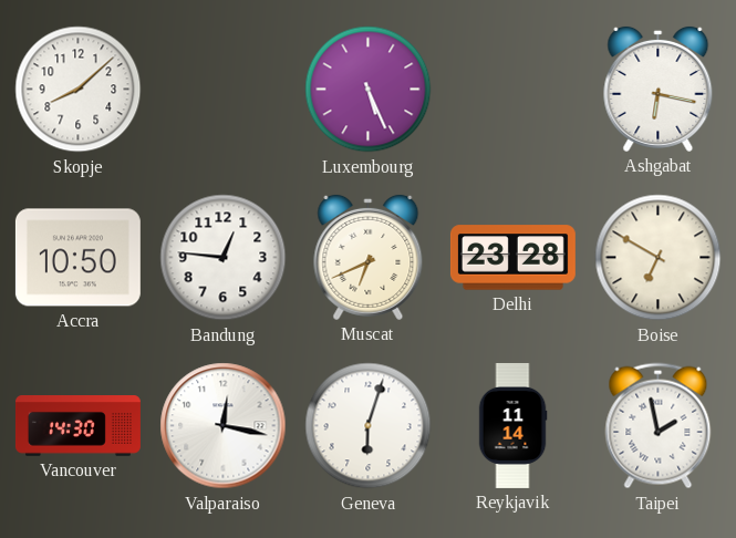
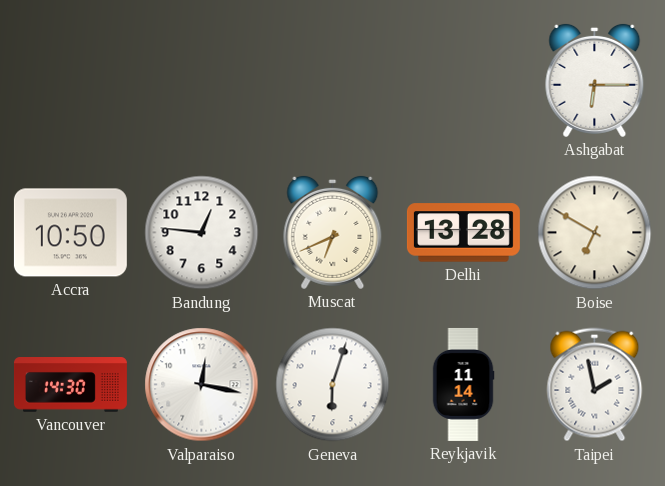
Skopje: 8:08 -> none
Luxembourg: 5:26 -> none
Ashgabat: 6:17 -> 6:15
Delhi: 23:28 -> 13:28
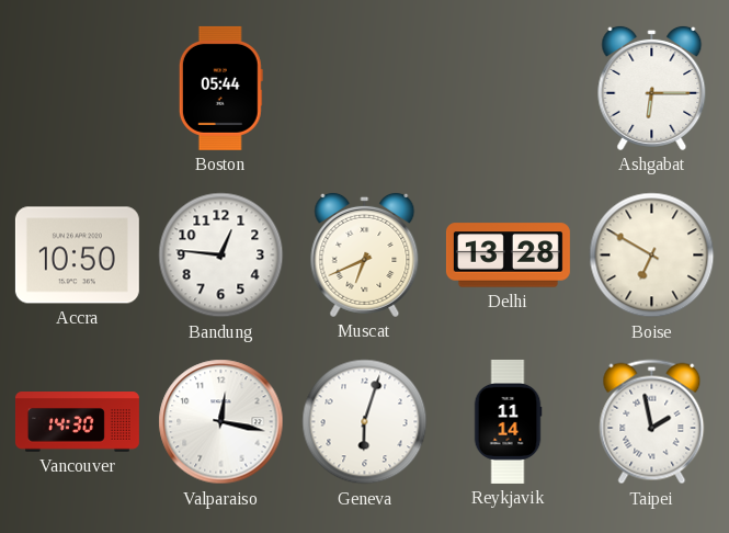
Boston: none -> 05:44
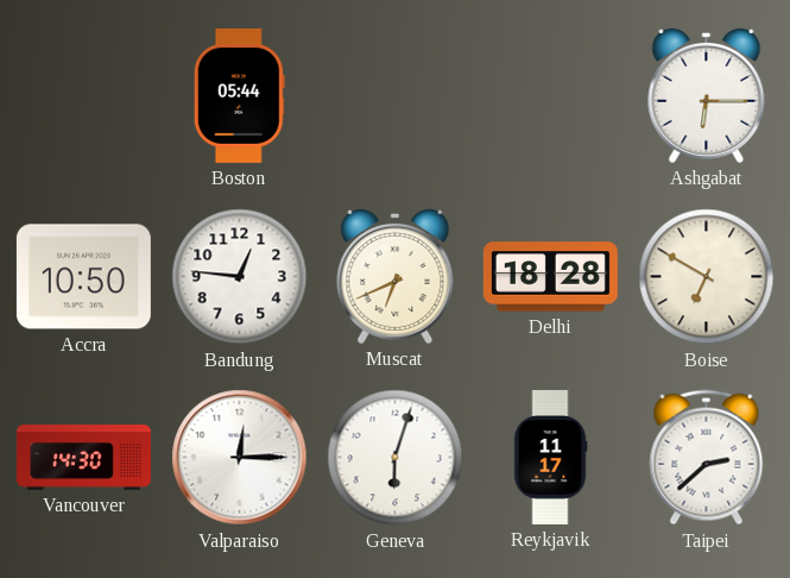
Delhi: 13:28 -> 18:28
Valparaiso: 12:17 -> 12:15
Reykjavik: 11:14 -> 11:17
Taipei: 1:58 -> 2:38
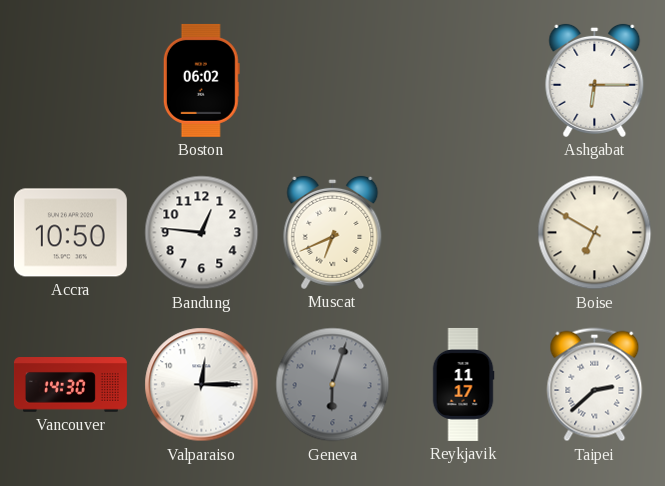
Boston: 05:44 -> 06:02
Delhi: 18:28 -> none
Geneva dial: white -> grey
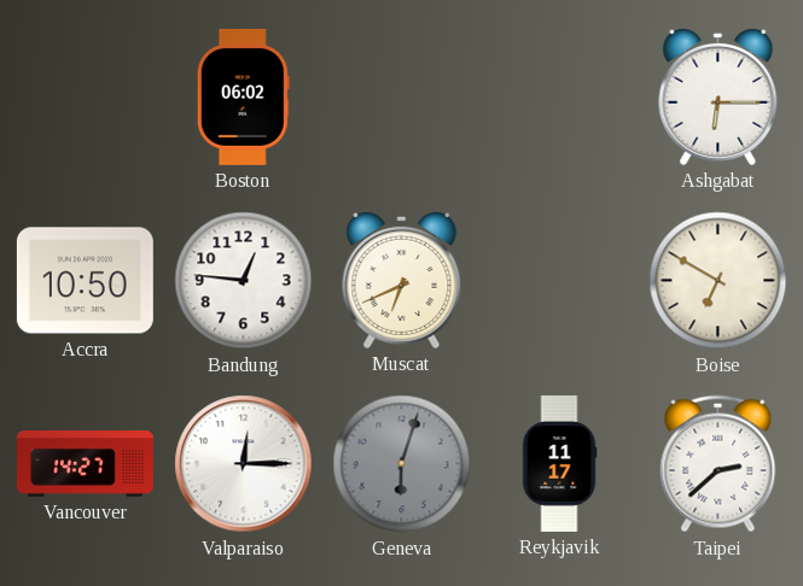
Vancouver: 14:30 -> 14:27
